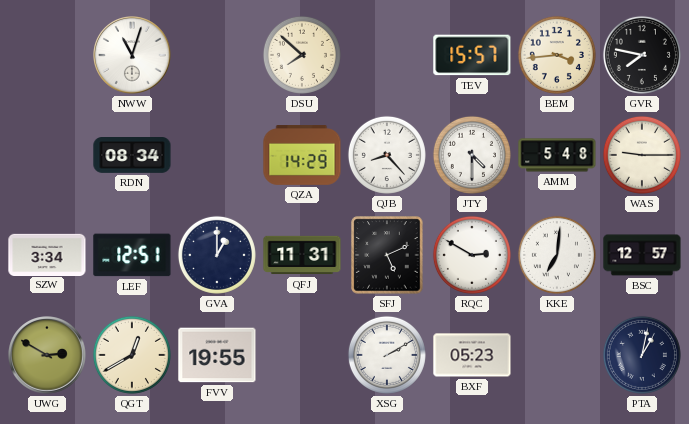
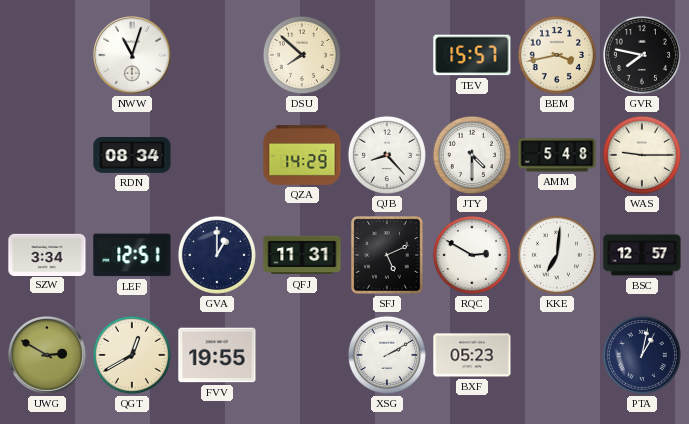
BEM: 3:44 -> 3:43
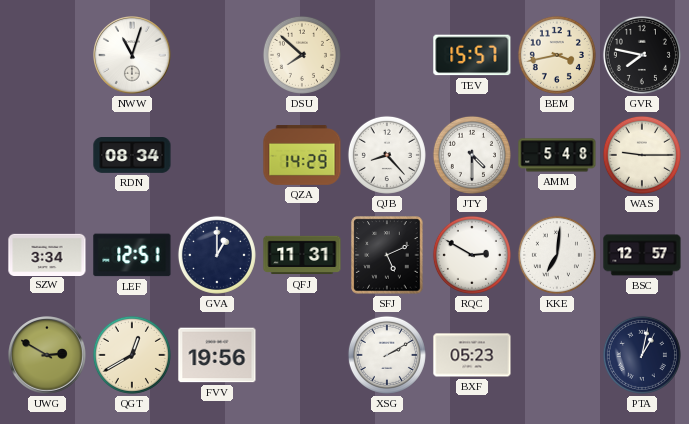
FVV: 19:55 -> 19:56
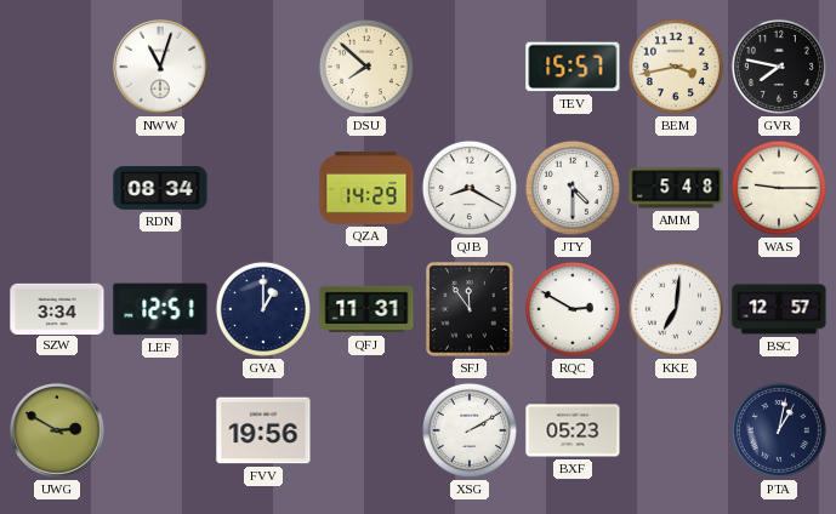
QJB: 8:23 -> 8:20
SFJ: 5:11 -> 11:54
QGT: 12:40 -> none
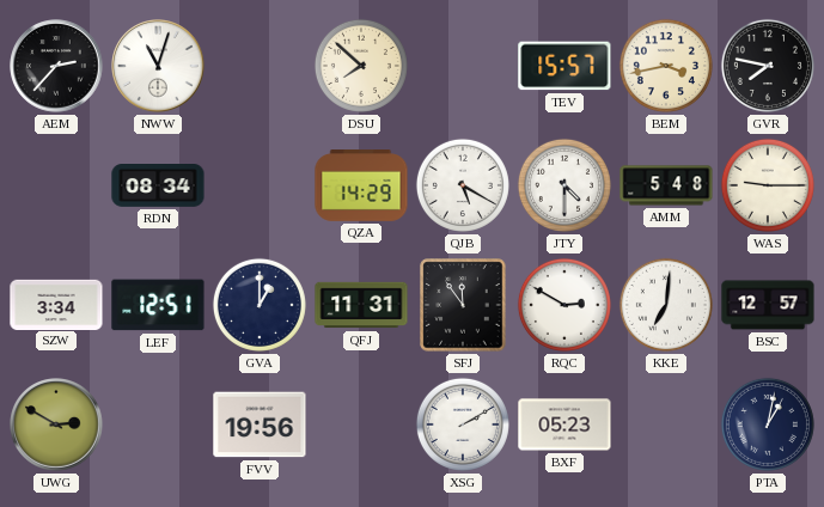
AEM: none -> 2:37
QJB: 8:20 -> 5:20
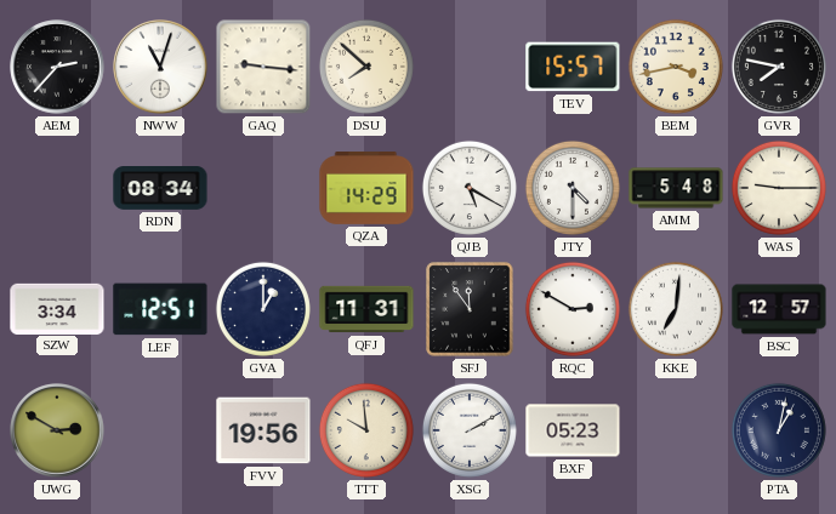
GAQ: none -> 9:16
TTT: none -> 9:59
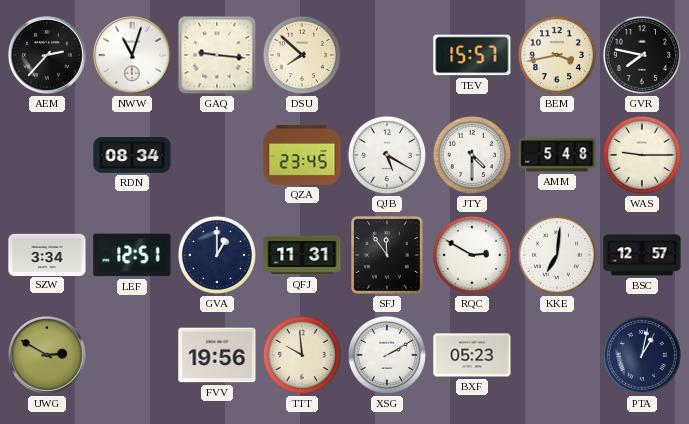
QZA: 14:29 -> 23:45
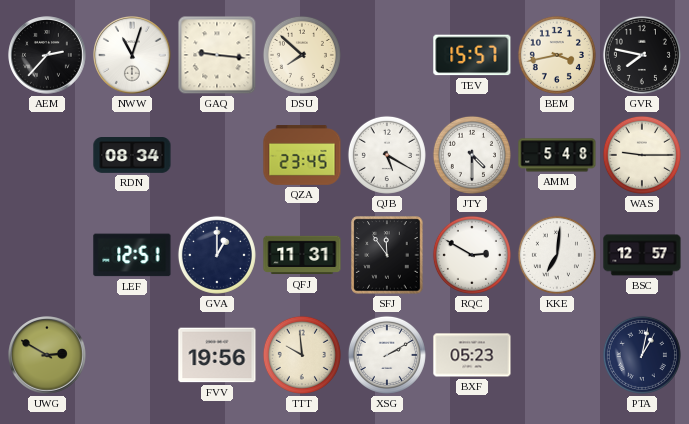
SZW: 3:34 -> none
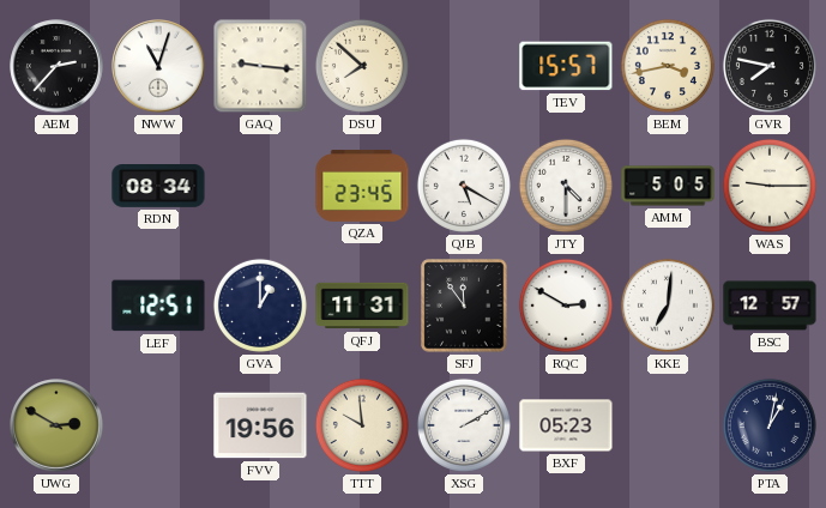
AMM: 5:48 -> 5:05
